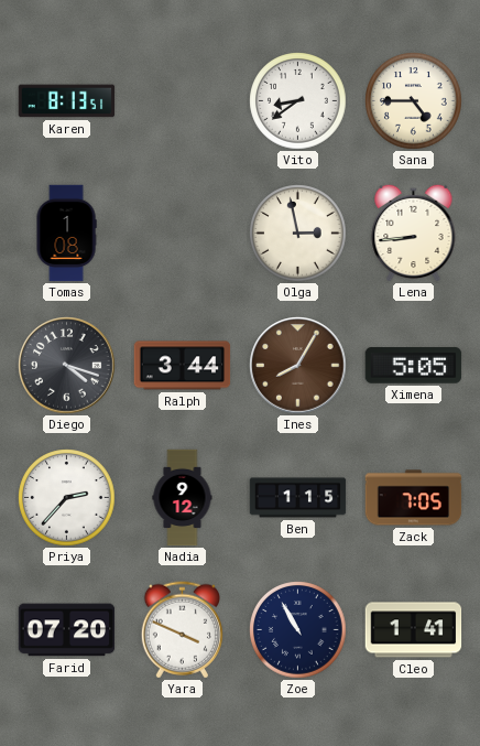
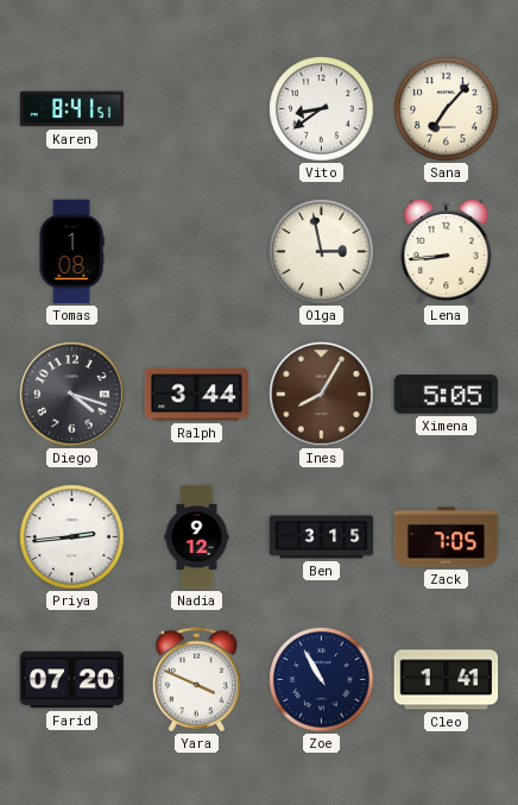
Karen: 8:13 -> 8:41
Sana: 4:45 -> 7:07
Priya: 2:37 -> 2:44
Ben: 1:15 -> 3:15
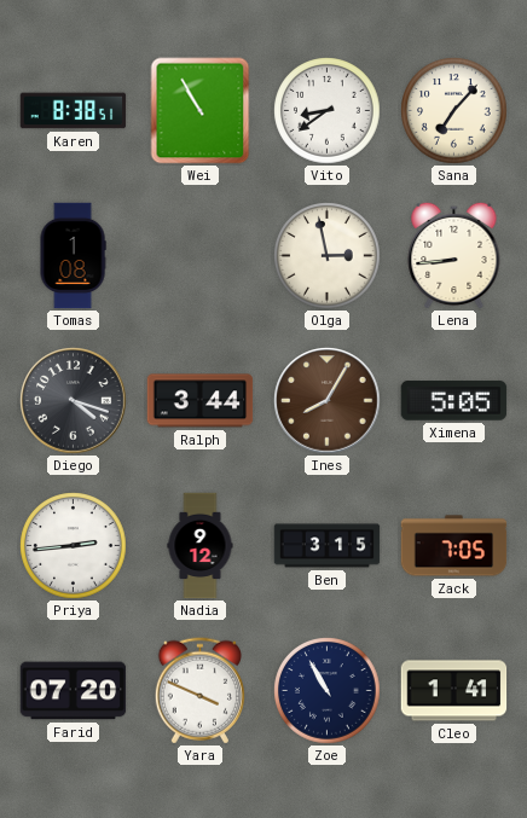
Karen: 8:41 -> 8:38
Wei: none -> 10:55
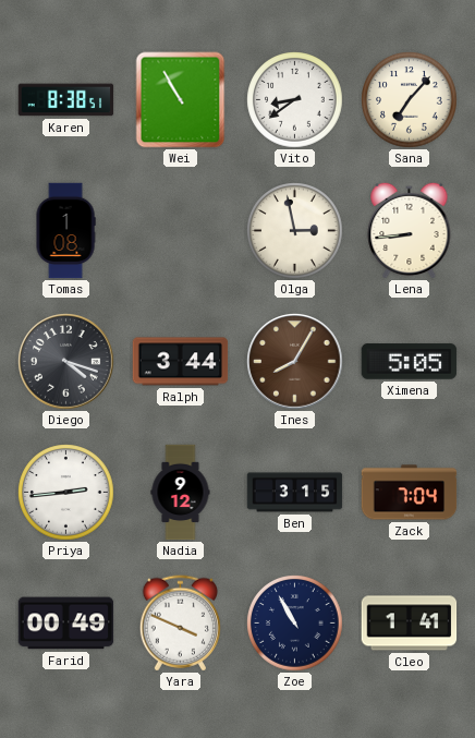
Zack: 7:05 -> 7:04
Farid: 07:20 -> 00:49
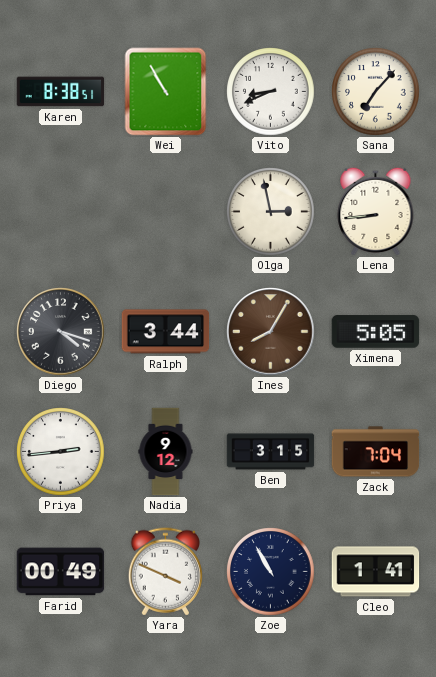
Vito: 8:39 -> 8:41
Tomas: 1:08 -> none
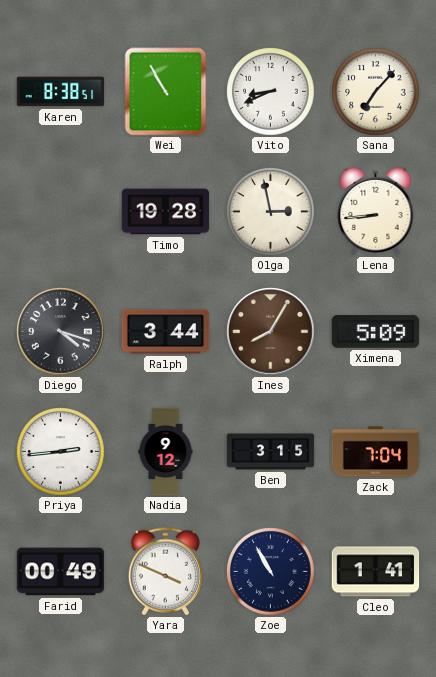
Timo: none -> 19:28
Ximena: 5:05 -> 5:09
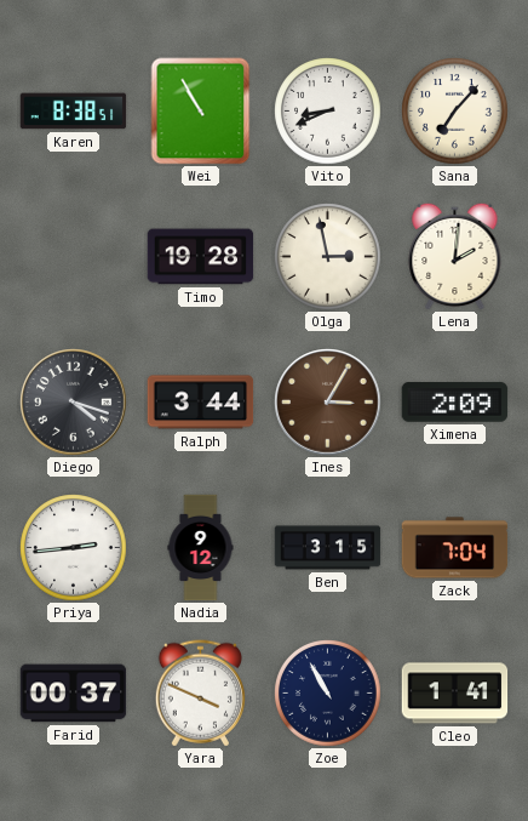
Lena: 8:44 -> 2:01
Ines: 8:05 -> 3:05
Ximena: 5:09 -> 2:09
Farid: 00:49 -> 00:37
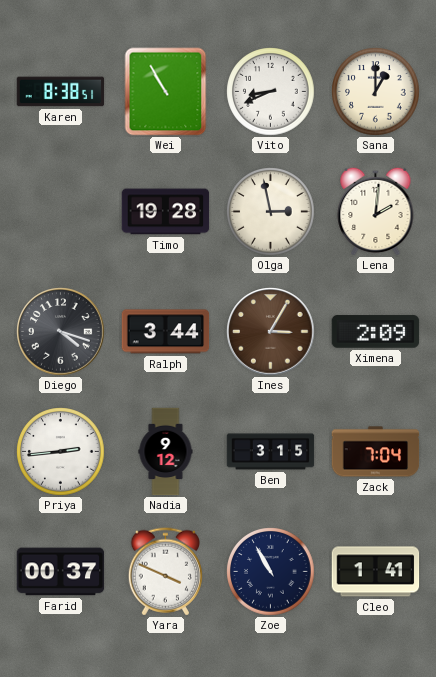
Sana: 7:07 -> 1:00
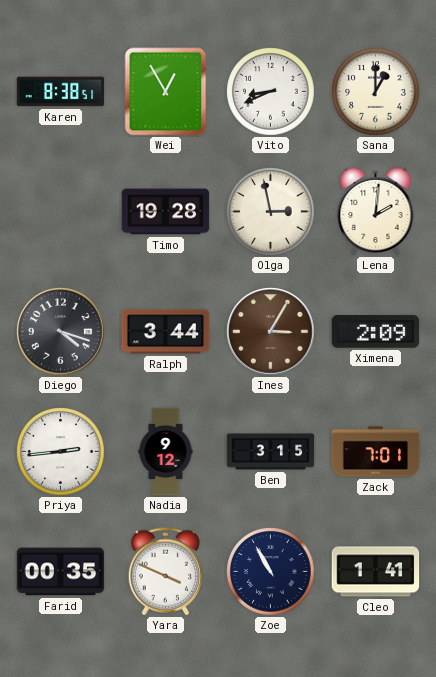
Wei: 10:55 -> 12:55
Zack: 7:04 -> 7:01
Farid: 00:37 -> 00:35
